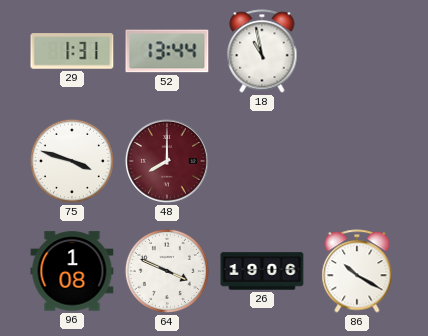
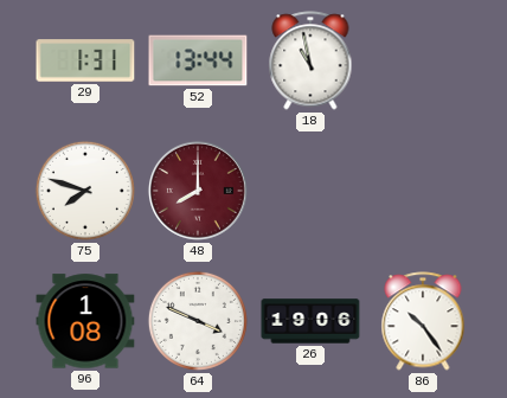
75: 3:48 -> 7:48
86: 10:20 -> 10:24
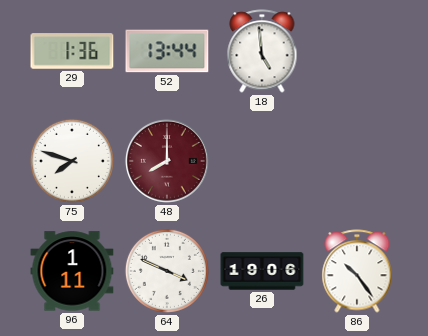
29: 1:31 -> 1:36
18: 10:58 -> 4:59
96: 1:08 -> 1:11
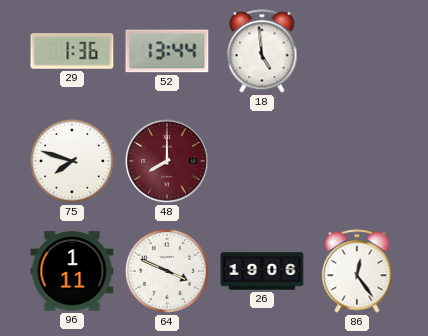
86: 10:24 -> 12:24
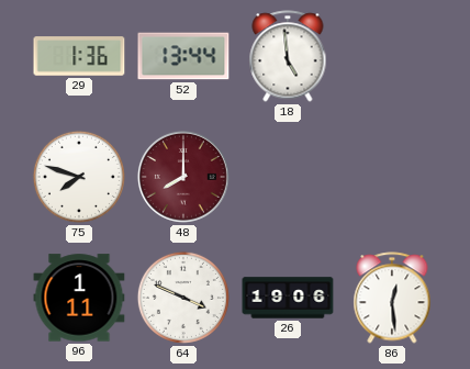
86: 12:24 -> 12:29
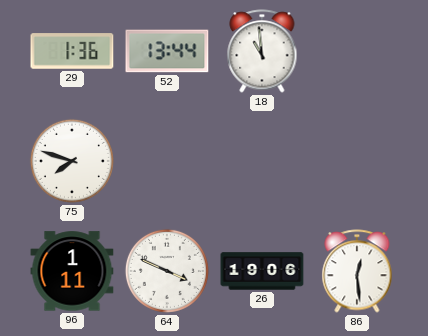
18: 4:59 -> 10:59
48: 8:00 -> none
